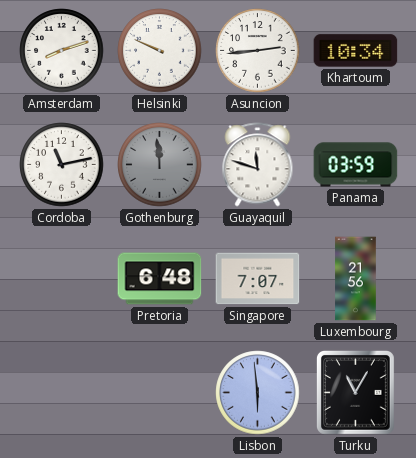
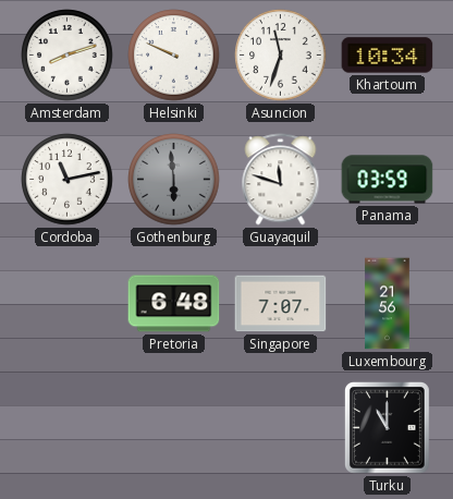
Asuncion: 2:44 -> 11:33
Gothenburg: 11:59 -> 5:59
Lisbon: 5:59 -> none
Turku: 11:05 -> 11:00
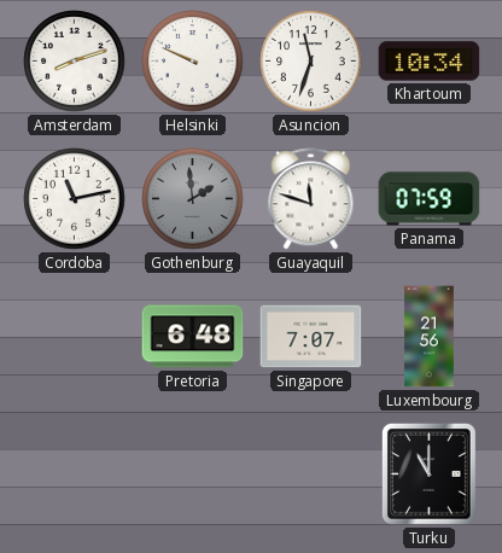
Gothenburg: 5:59 -> 1:59
Panama: 03:59 -> 07:59
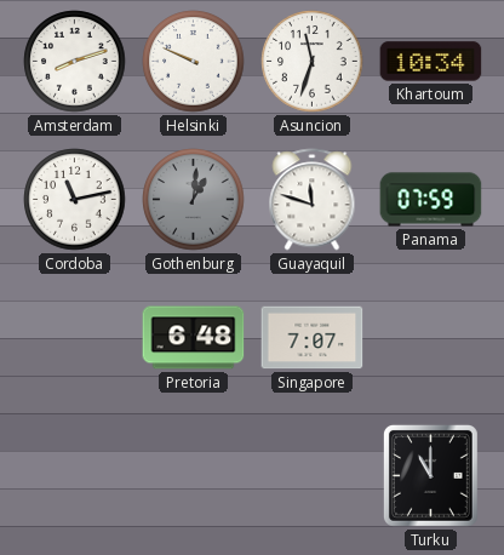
Gothenburg: 1:59 -> 1:01
Luxembourg: 21:56 -> none
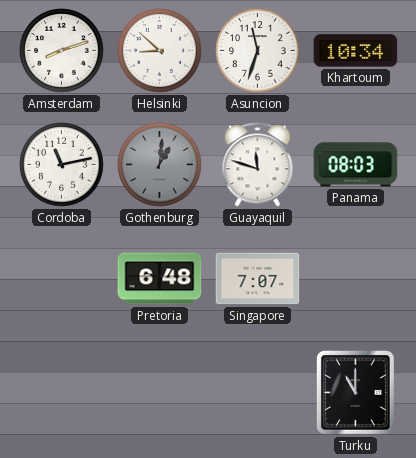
Helsinki: 9:49 -> 8:52
Panama: 07:59 -> 08:03
